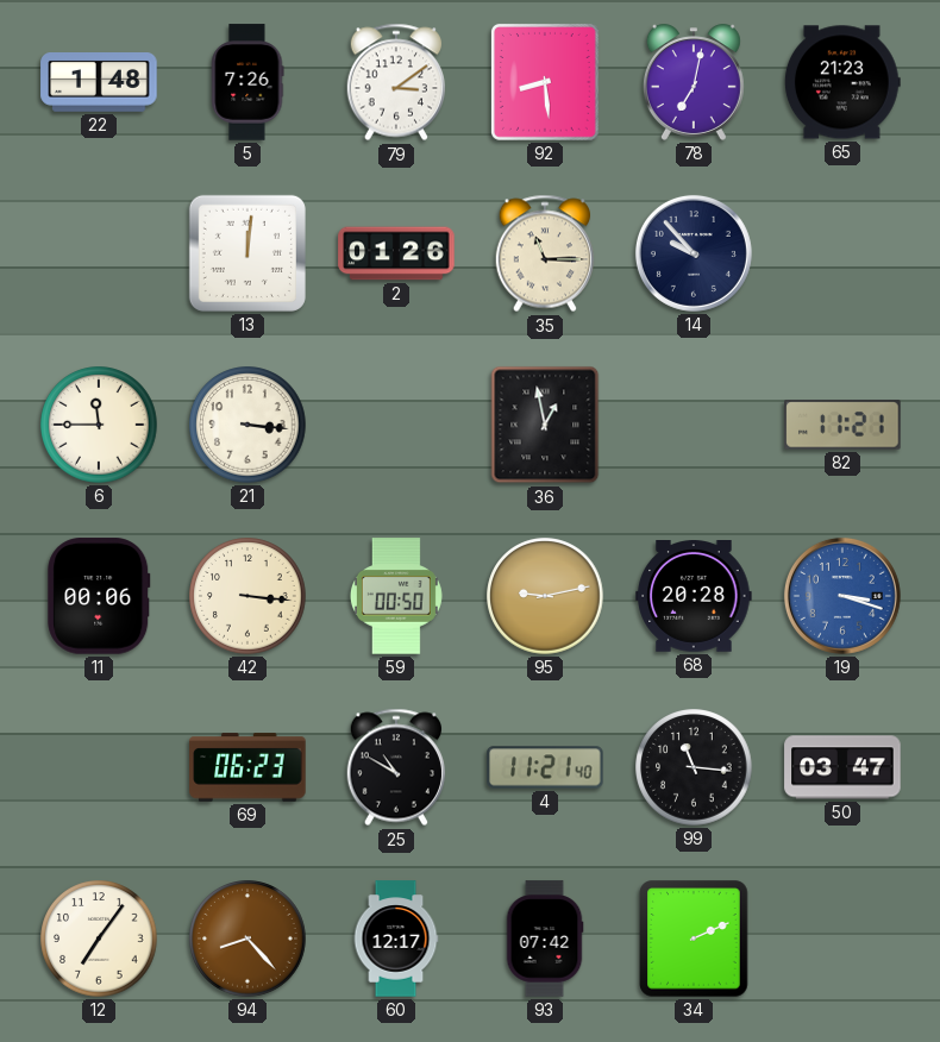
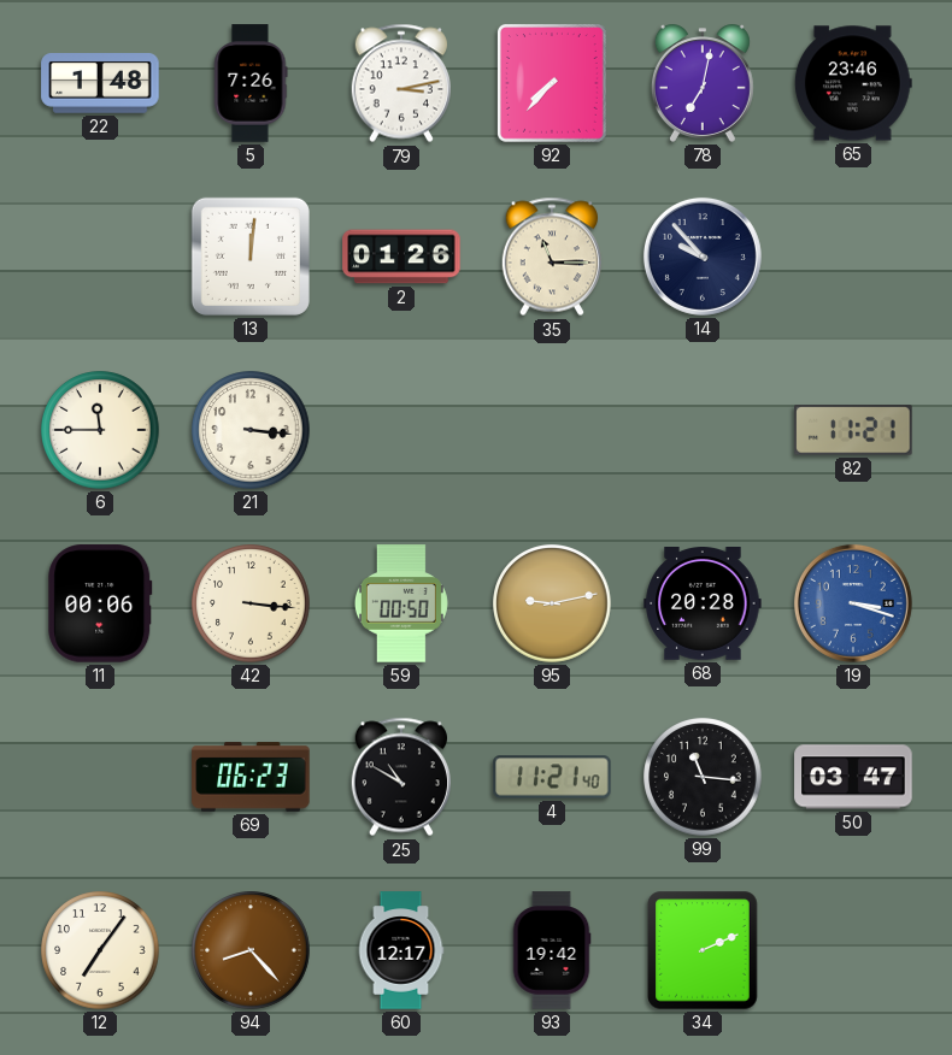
79: 3:09 -> 3:13
92: 8:29 -> 7:37
65: 21:23 -> 23:46
36: 12:58 -> none
93: 07:42 -> 19:42
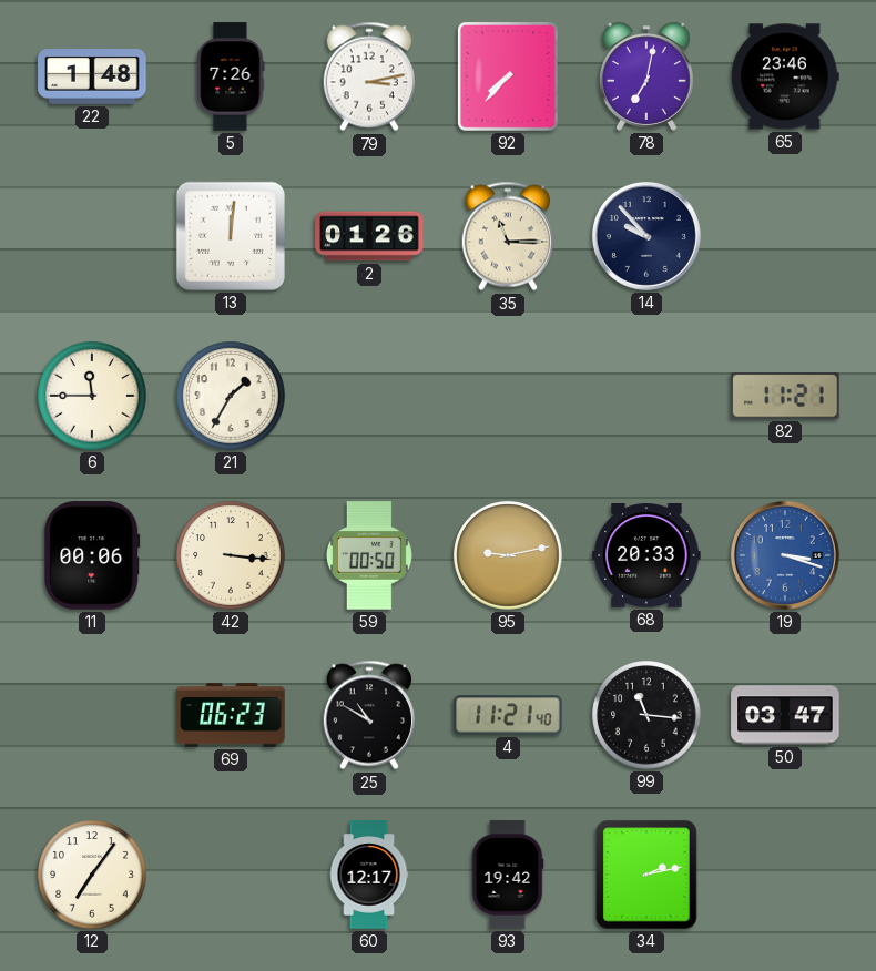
21: 3:16 -> 1:35
68: 20:28 -> 20:33
94: 8:23 -> none
34: 2:11 -> 2:13
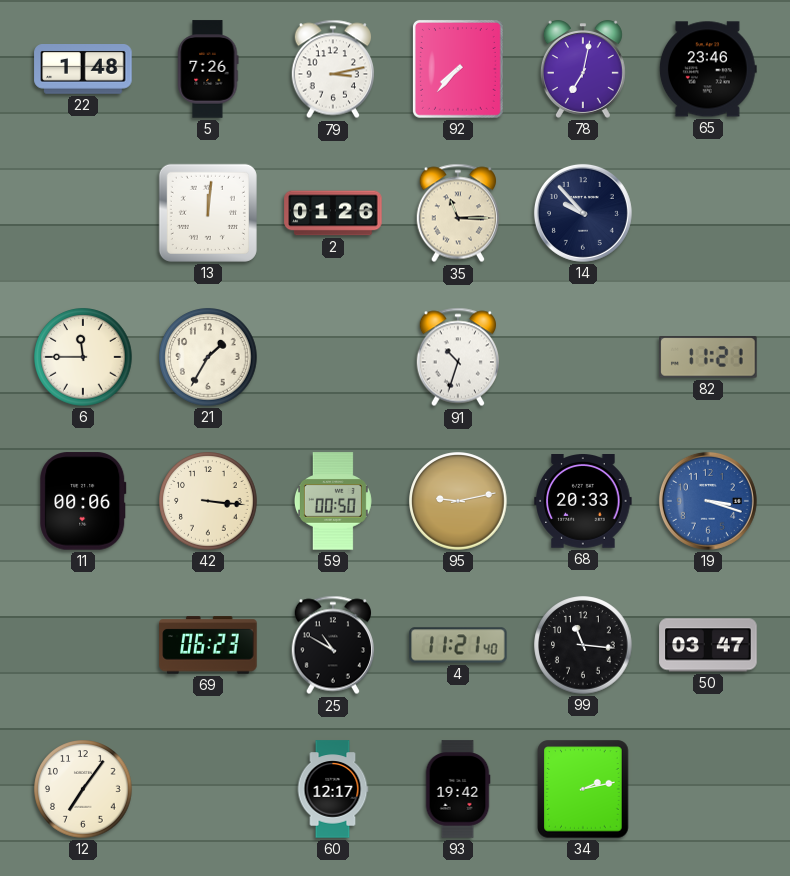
91: none -> 10:33
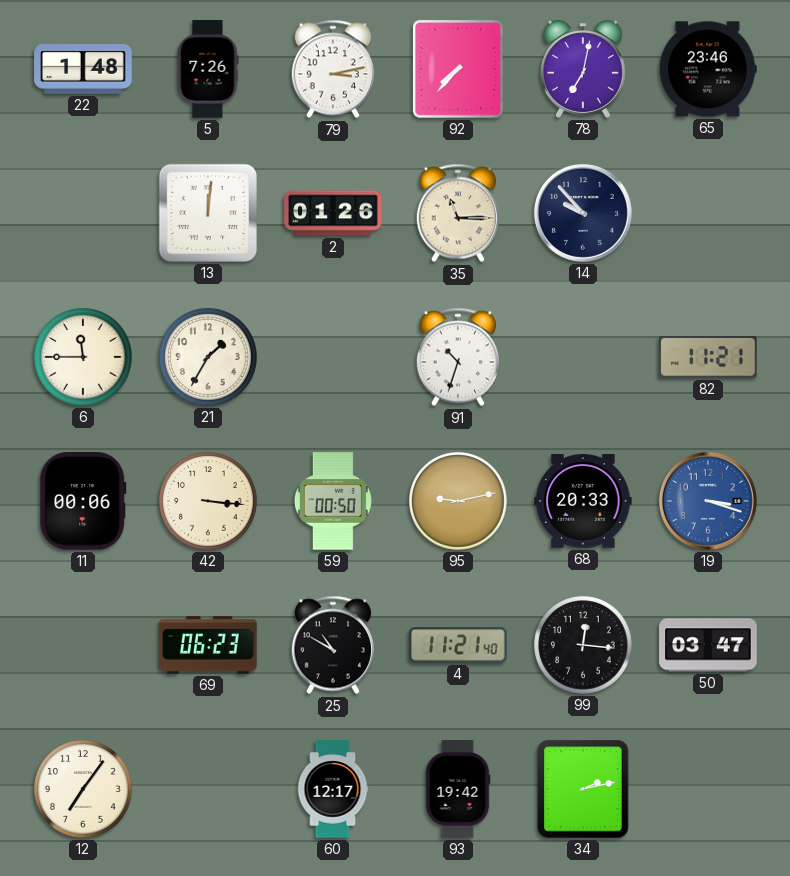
99: 11:16 -> 12:16
